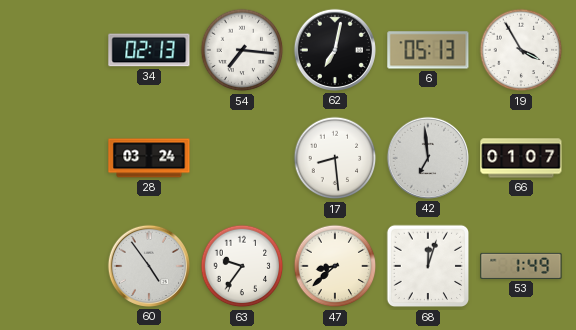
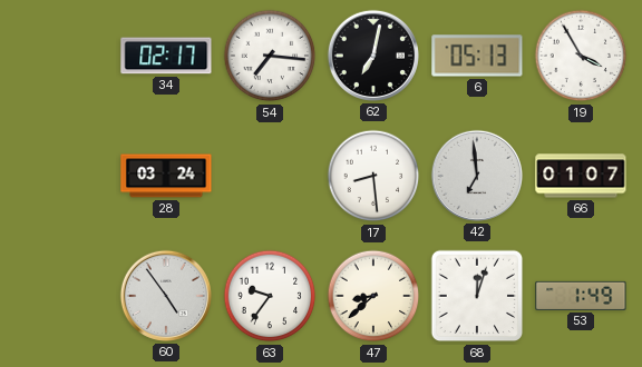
34: 02:13 -> 02:17
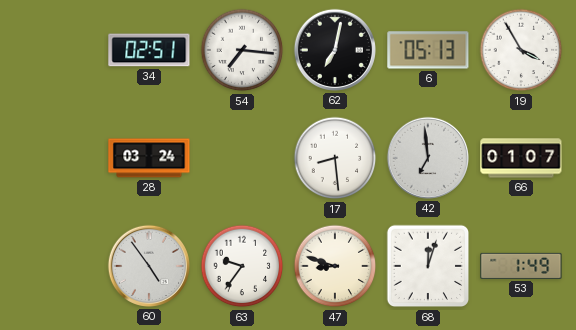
34: 02:17 -> 02:51
47: 8:38 -> 8:48
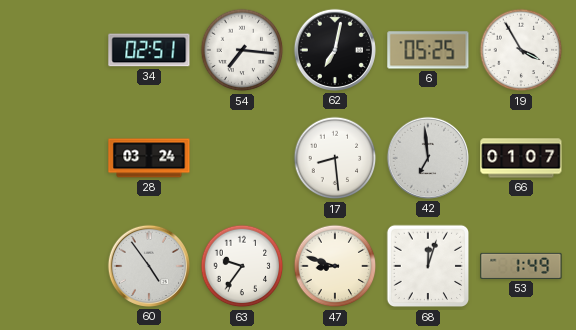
6: 05:13 -> 05:25
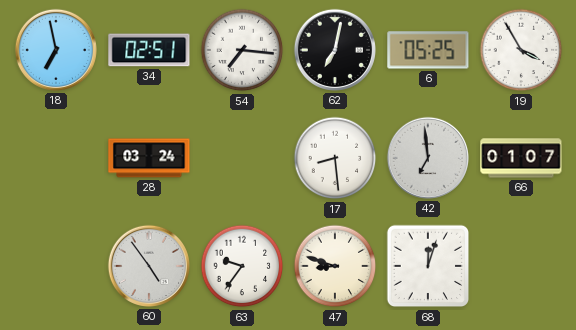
18: none -> 6:58
53: 1:49 -> none
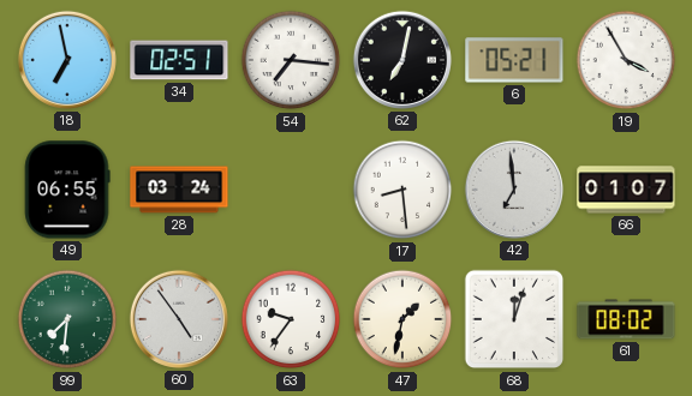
6: 05:25 -> 05:21
49: none -> 06:55
99: none -> 7:31
47: 8:48 -> 1:32
61: none -> 08:02
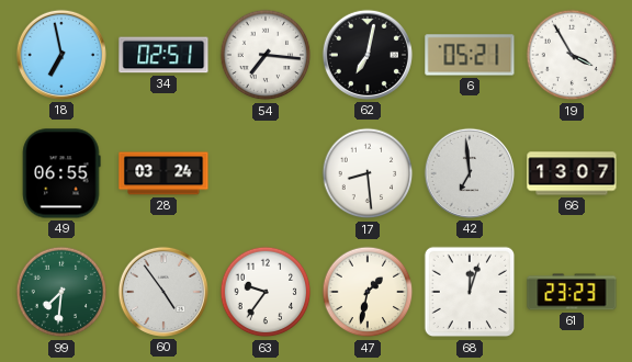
66: 01:07 -> 13:07
61: 08:02 -> 23:23
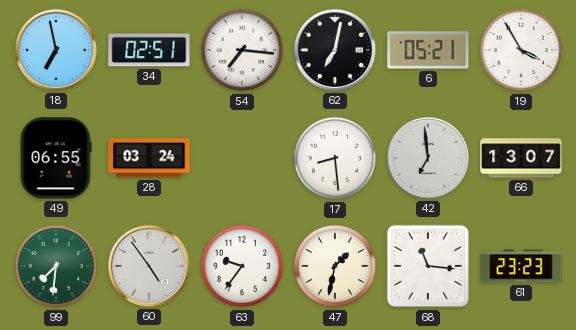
68: 12:03 -> 11:16
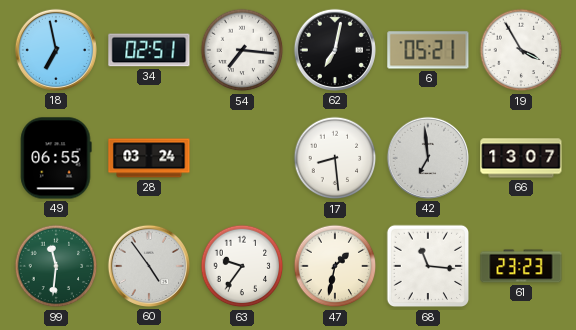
99: 7:31 -> 11:31
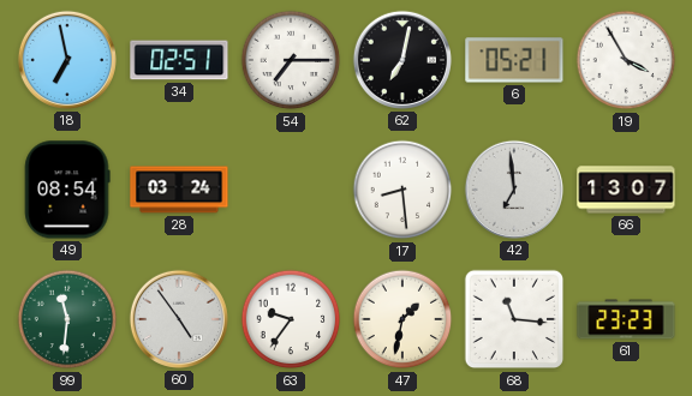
54: 7:16 -> 7:15
49: 06:55 -> 08:54
